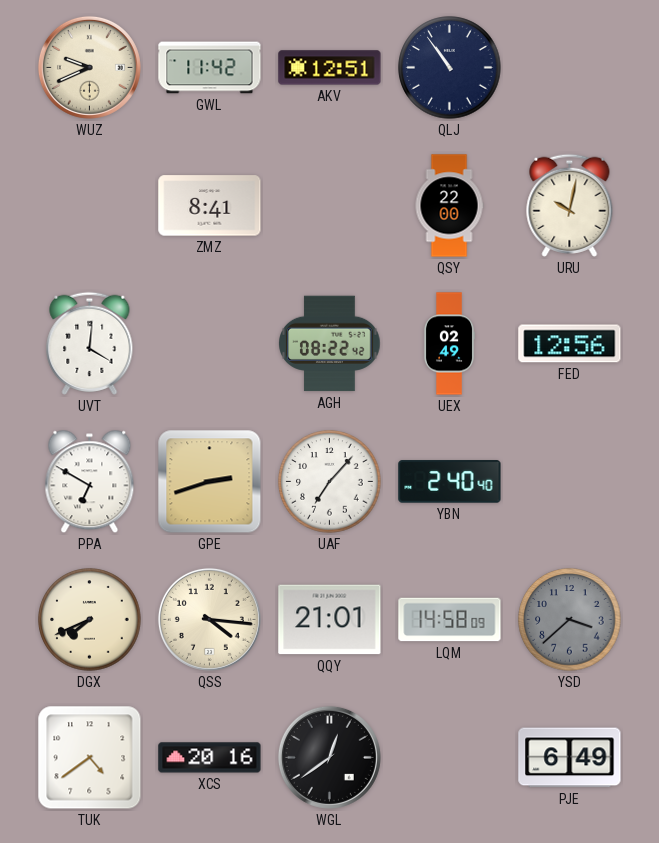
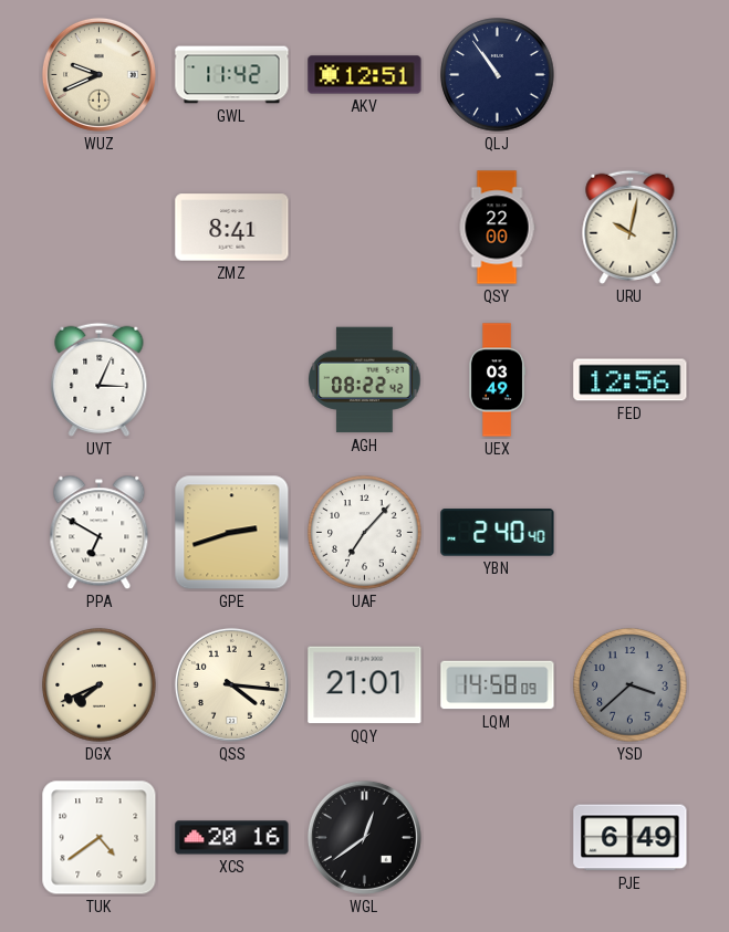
UVT: 4:01 -> 3:04
UEX: 02:49 -> 03:49
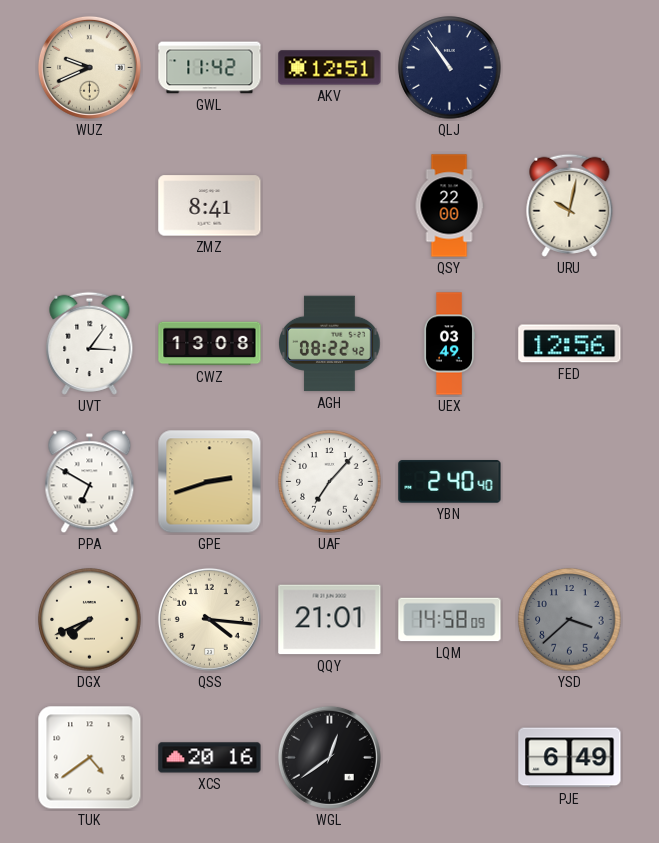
UVT: 3:04 -> 3:06
CWZ: none -> 13:08
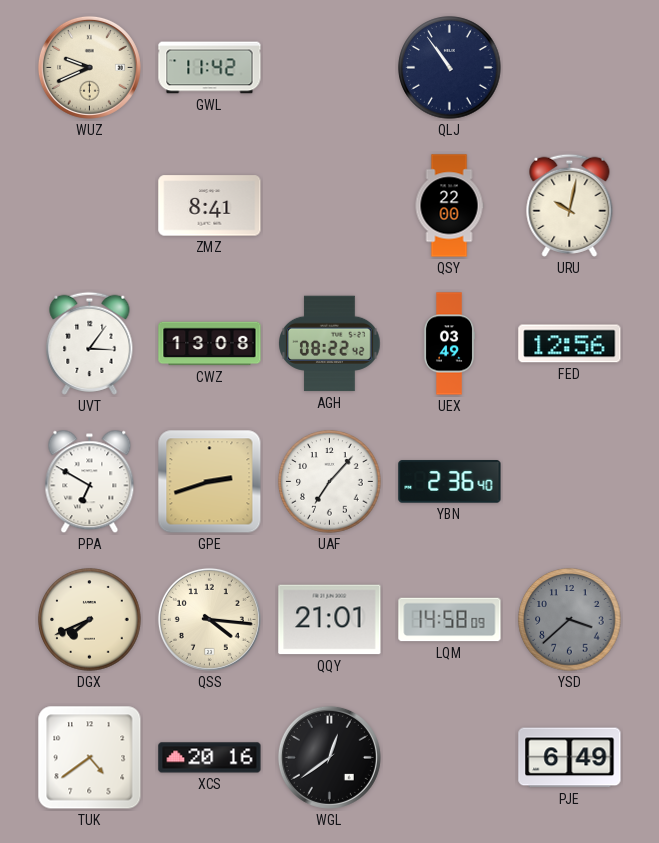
AKV: 12:51 -> none
YBN: 2:40 -> 2:36
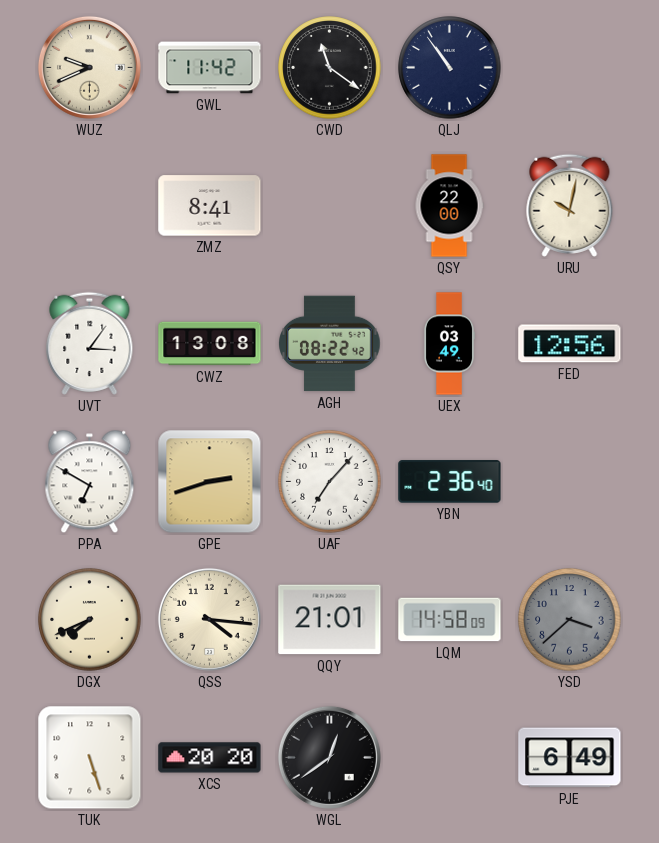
CWD: none -> 11:21
TUK: 4:39 -> 5:27
XCS: 20:16 -> 20:20
